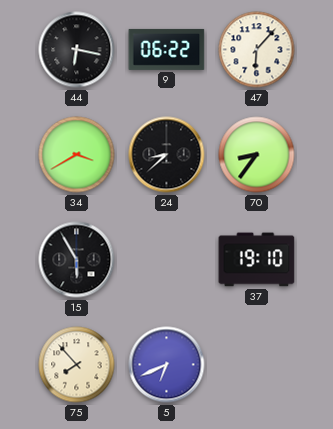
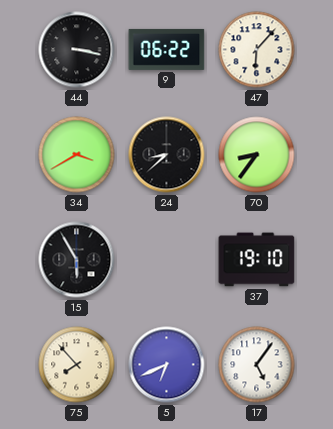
44: 6:17 -> 3:17
17: none -> 5:06
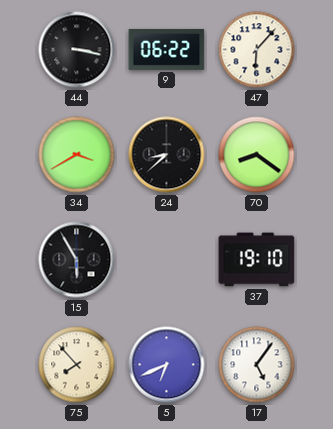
70: 8:36 -> 8:21
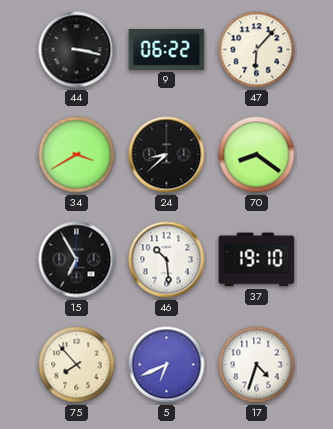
15: 5:55 -> 6:55
46: none -> 10:29
17: 5:06 -> 4:33
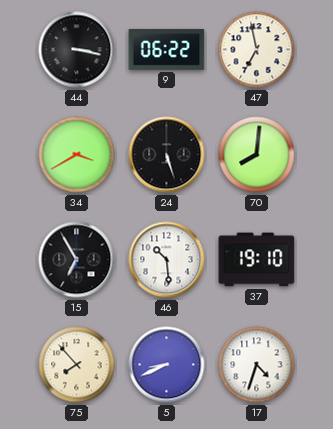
47: 6:07 -> 6:58
24: 8:38 -> 5:27
70: 8:21 -> 8:01
5: 6:41 -> 8:41
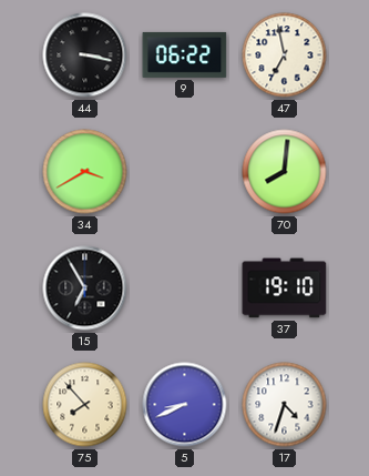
24: 5:27 -> none
46: 10:29 -> none
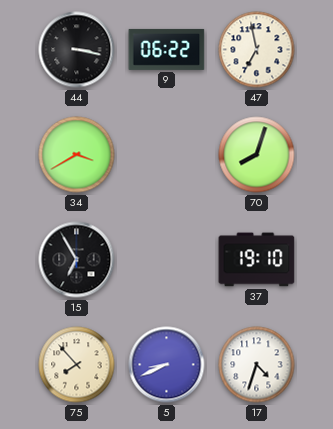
70: 8:01 -> 8:03
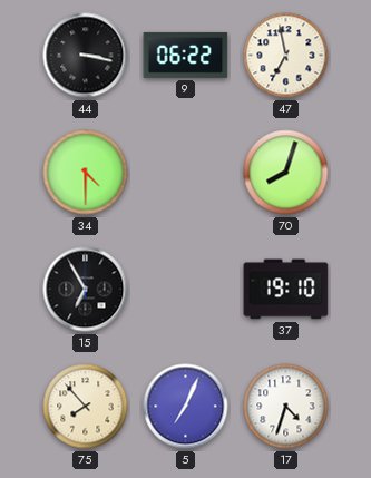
34: 3:40 -> 4:30
5: 8:41 -> 7:04
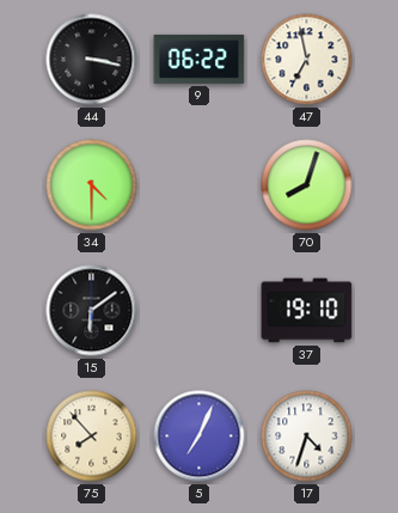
15: 6:55 -> 6:09
